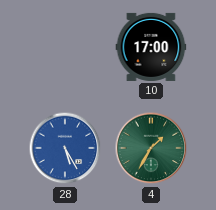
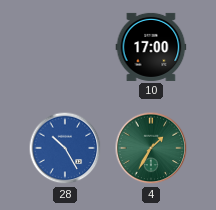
28: 5:25 -> 10:25
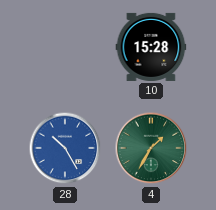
10: 17:00 -> 15:28
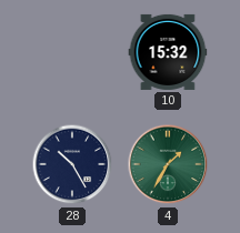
10: 15:28 -> 15:32
28 dial: blue -> navy
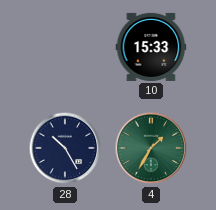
10: 15:32 -> 15:33
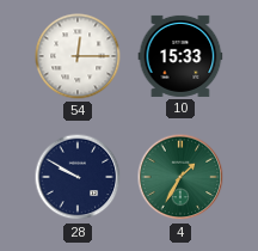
54: none -> 12:15
28: 10:25 -> 9:50
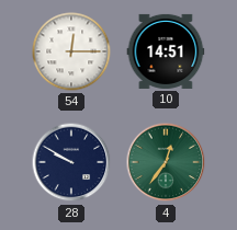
10: 15:33 -> 14:51
4: 1:35 -> 12:36
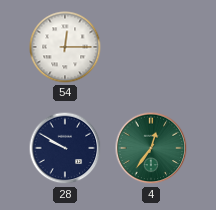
10: 14:51 -> none
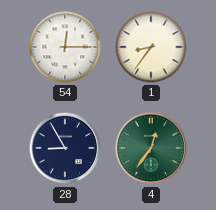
1: none -> 8:36
28: 9:50 -> 8:55
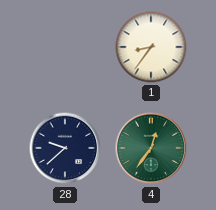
54: 12:15 -> none
28: 8:55 -> 9:38
